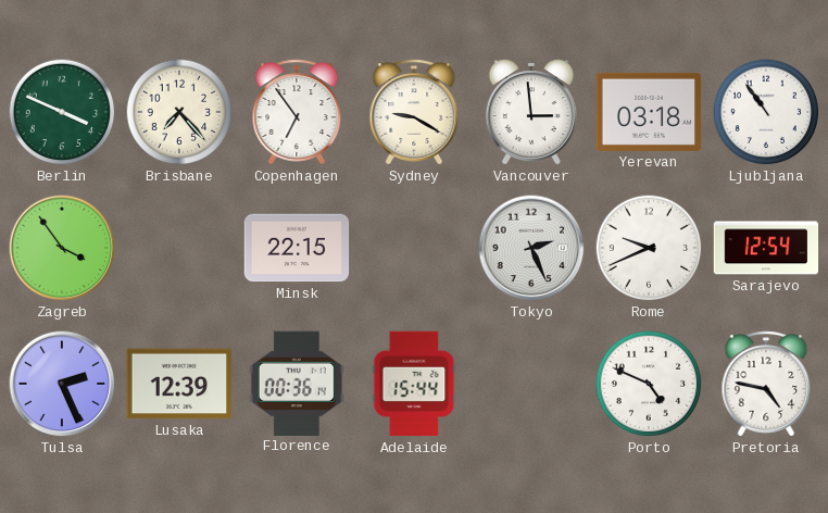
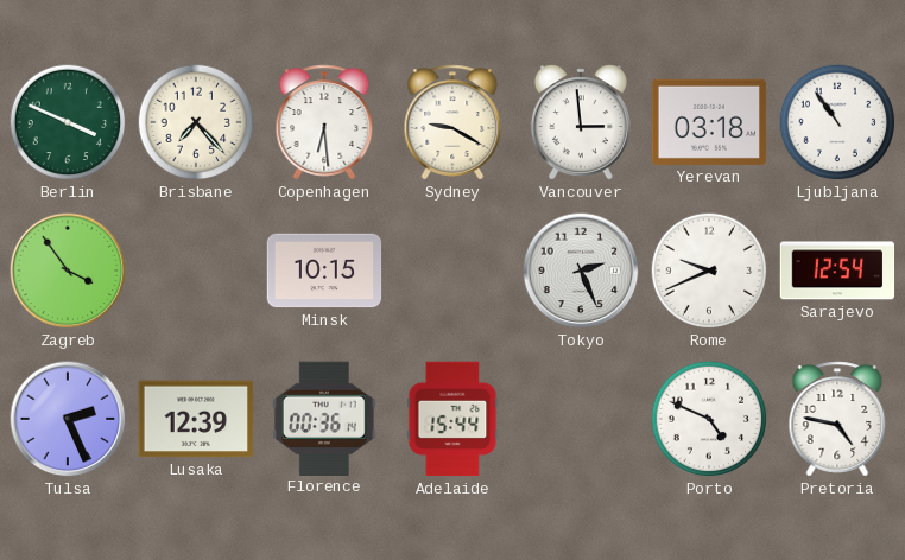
Copenhagen: 6:54 -> 6:29
Minsk: 22:15 -> 10:15
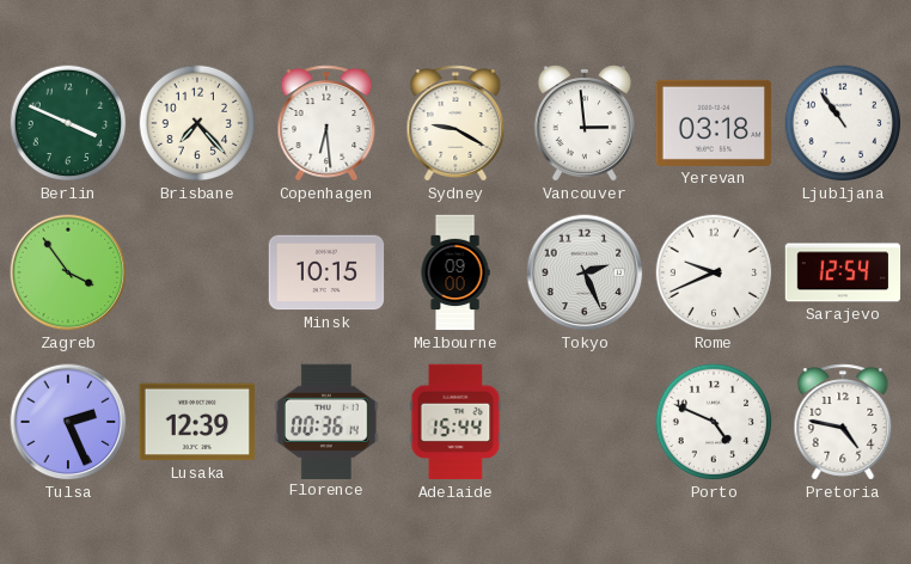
Melbourne: none -> 09:00
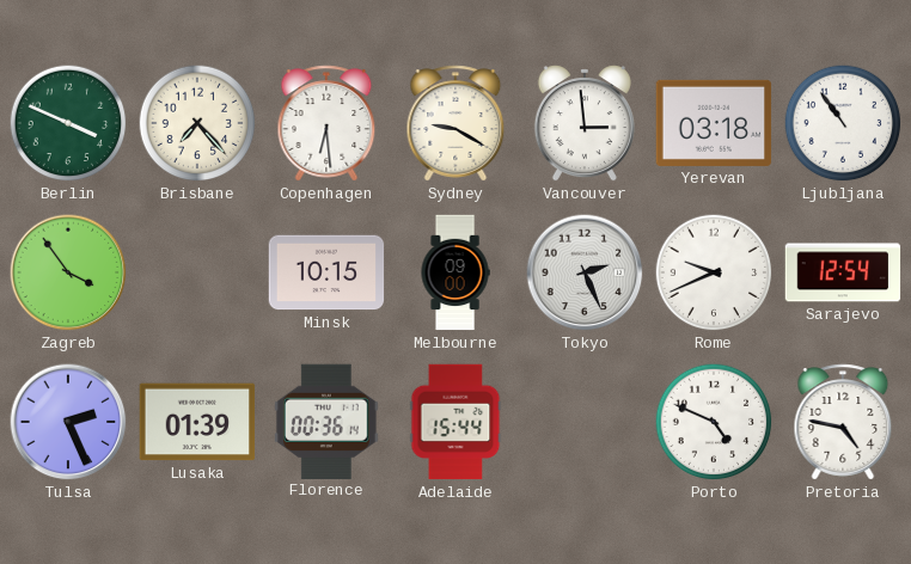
Lusaka: 12:39 -> 01:39
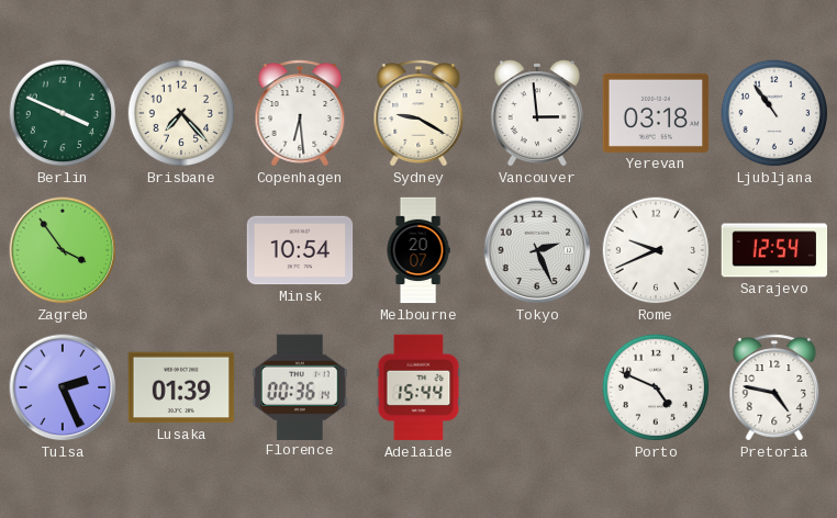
Minsk: 10:15 -> 10:54
Melbourne: 09:00 -> 20:07
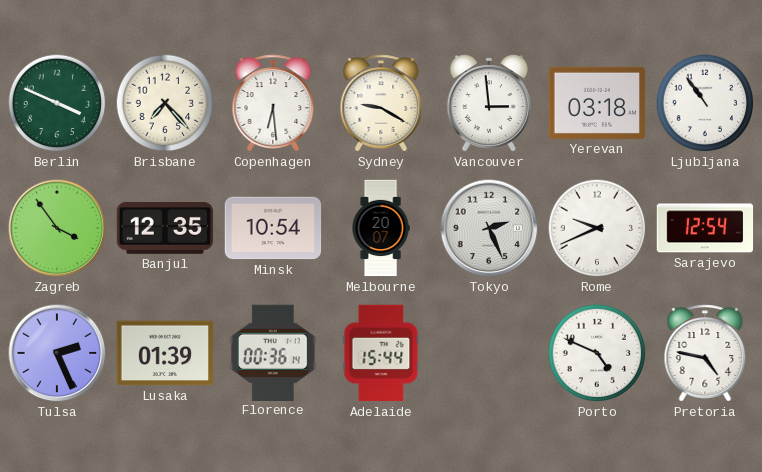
Banjul: none -> 12:35
